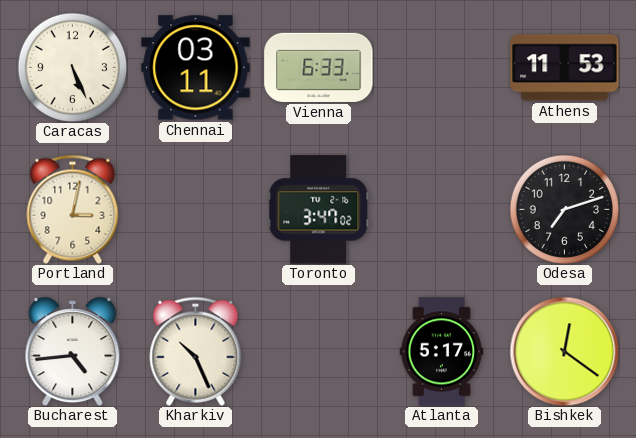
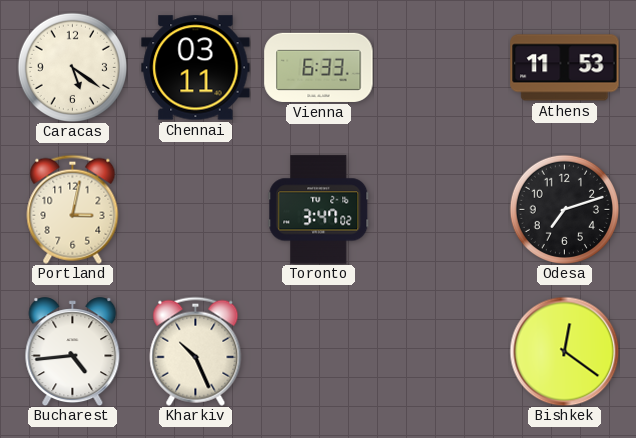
Caracas: 5:26 -> 5:21
Atlanta: 5:17 -> none
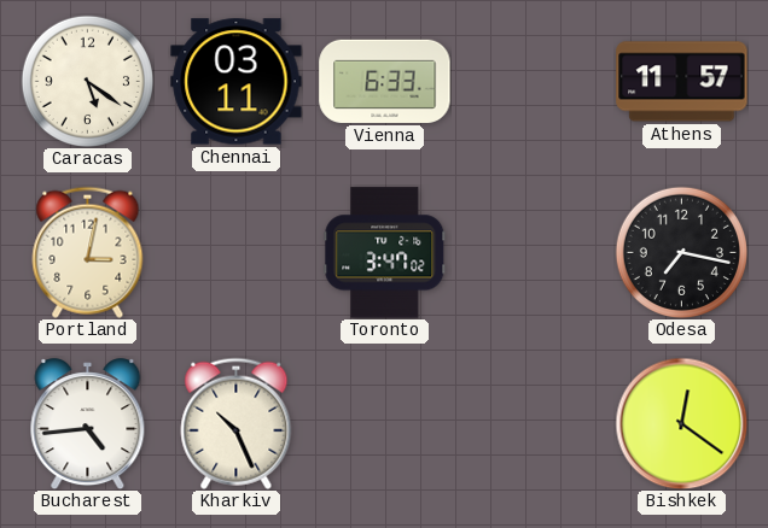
Athens: 11:53 -> 11:57
Odesa: 7:12 -> 7:17
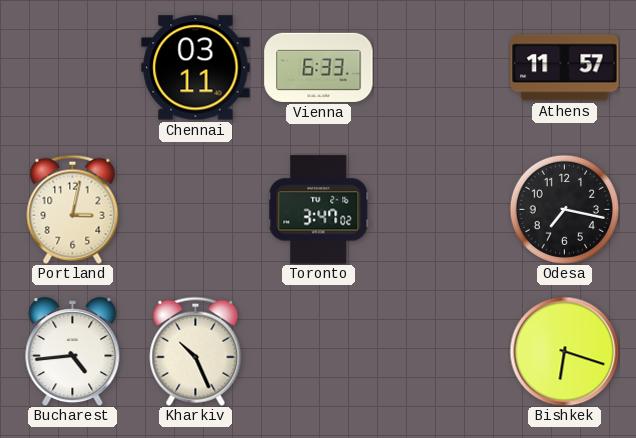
Caracas: 5:21 -> none
Bishkek: 12:21 -> 6:18
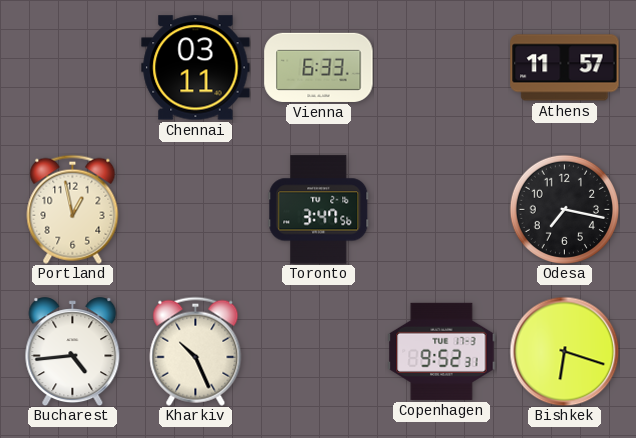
Portland: 3:02 -> 12:58
Toronto: 3:47:02 -> 3:47:56
Copenhagen: none -> 9:52
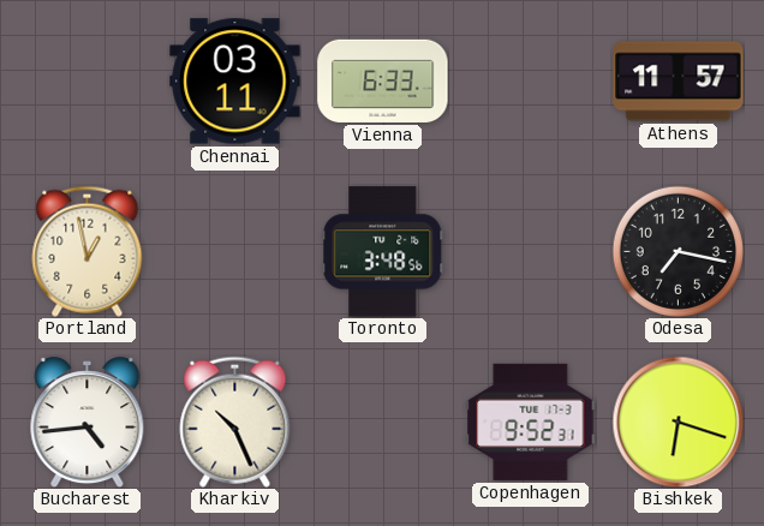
Toronto: 3:47 -> 3:48
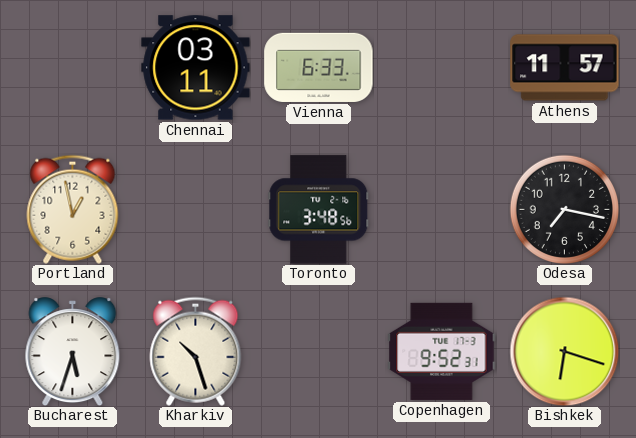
Bucharest: 4:44 -> 5:33
Kharkiv: 10:26 -> 10:27
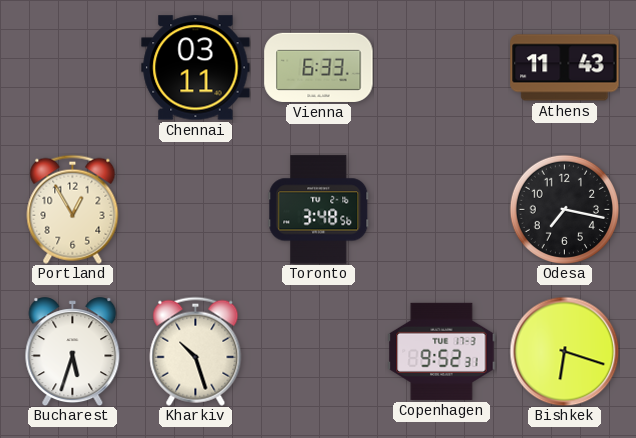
Athens: 11:57 -> 11:43
Portland: 12:58 -> 12:55
